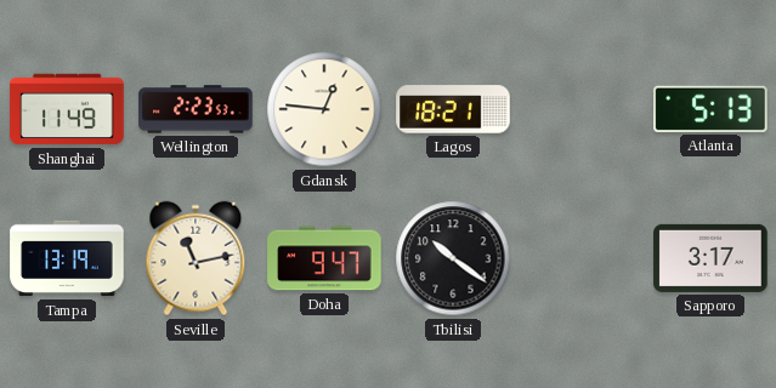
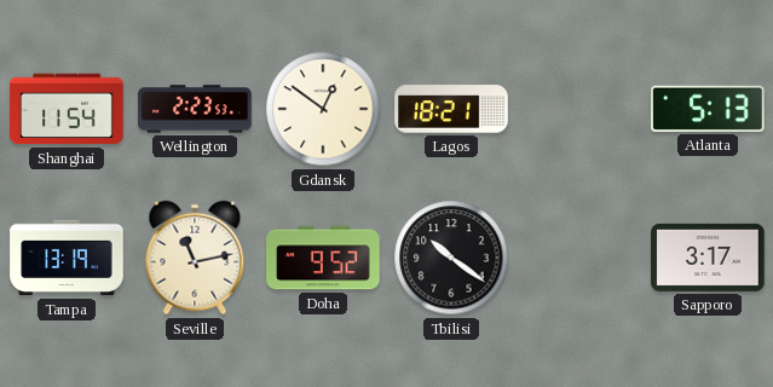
Shanghai: 11:49 -> 11:54
Gdansk: 12:46 -> 12:51
Doha: 9:47 -> 9:52
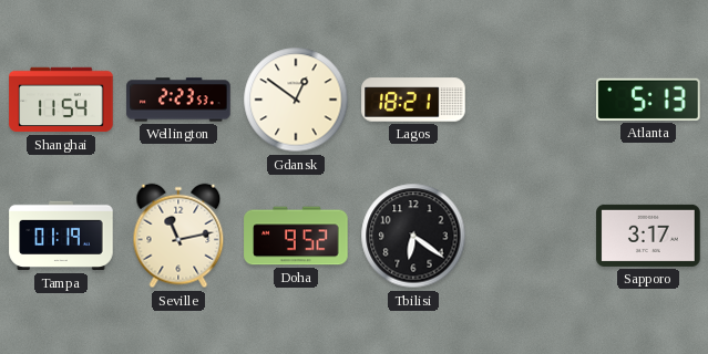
Tampa: 13:19 -> 01:19
Tbilisi: 10:21 -> 6:21
